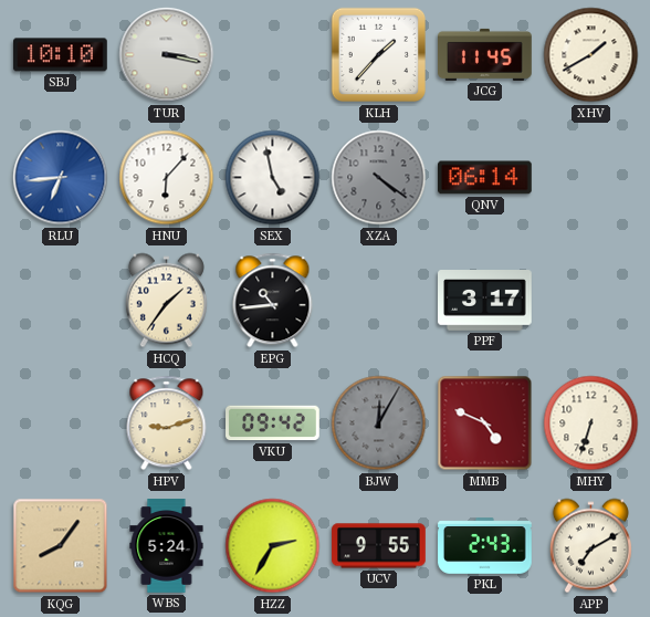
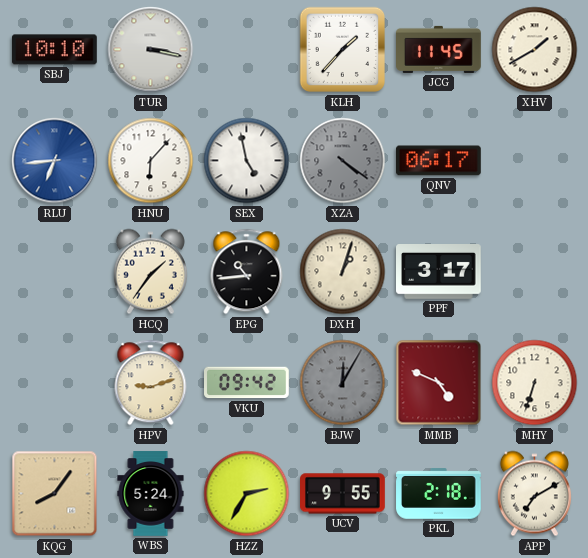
QNV: 06:14 -> 06:17
DXH: none -> 1:03
PKL: 2:43 -> 2:18
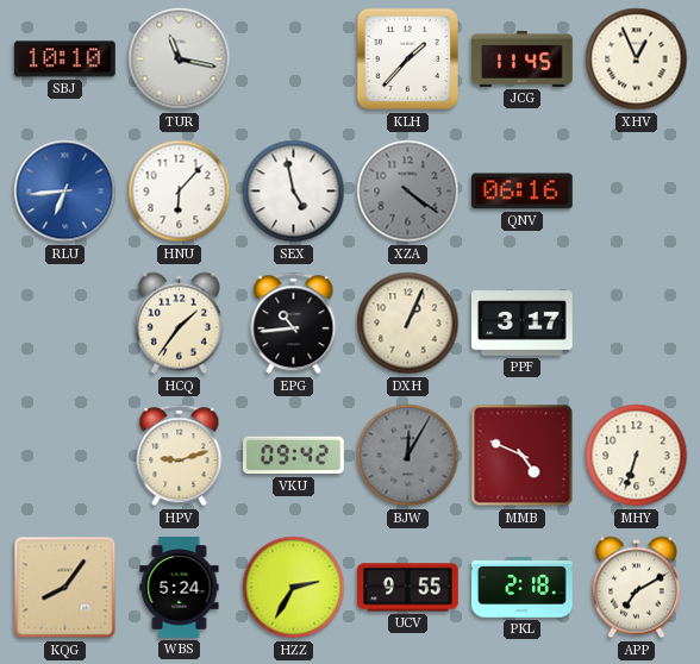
TUR: 3:17 -> 11:17
XHV: 1:40 -> 12:56
QNV: 06:17 -> 06:16
DXH: 1:03 -> 1:04
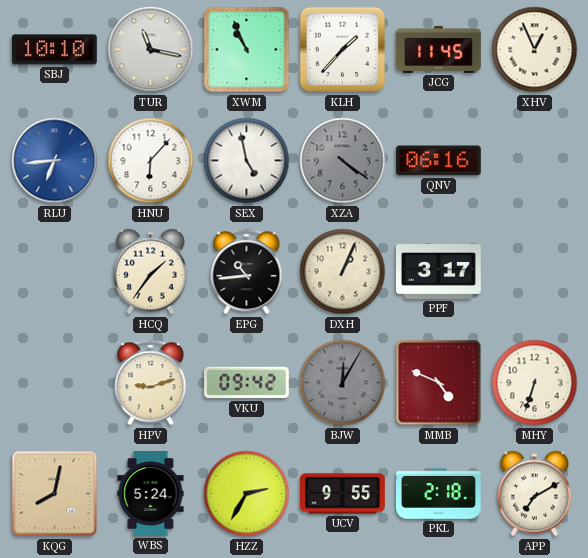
XWM: none -> 10:56
KQG: 8:06 -> 8:02
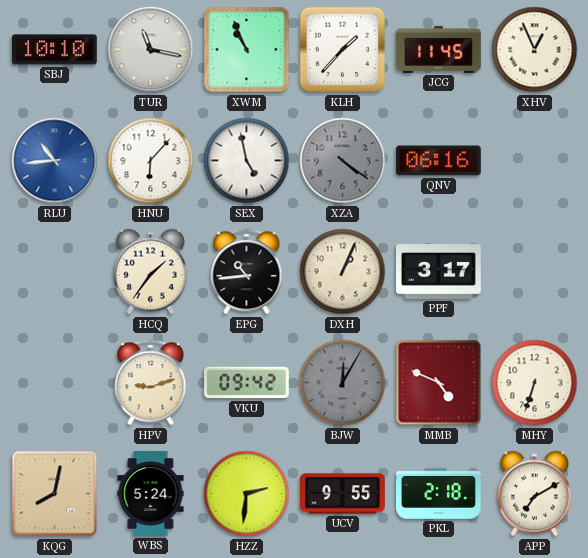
RLU: 6:44 -> 10:44
HZZ: 2:35 -> 2:31
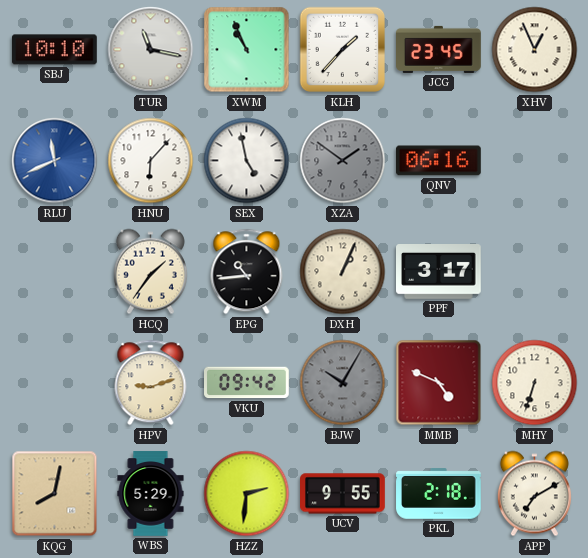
JCG: 11:45 -> 23:45
RLU: 10:44 -> 11:41
XZA: 4:21 -> 1:51
BJW: 12:05 -> 10:05
WBS: 5:24 -> 5:29
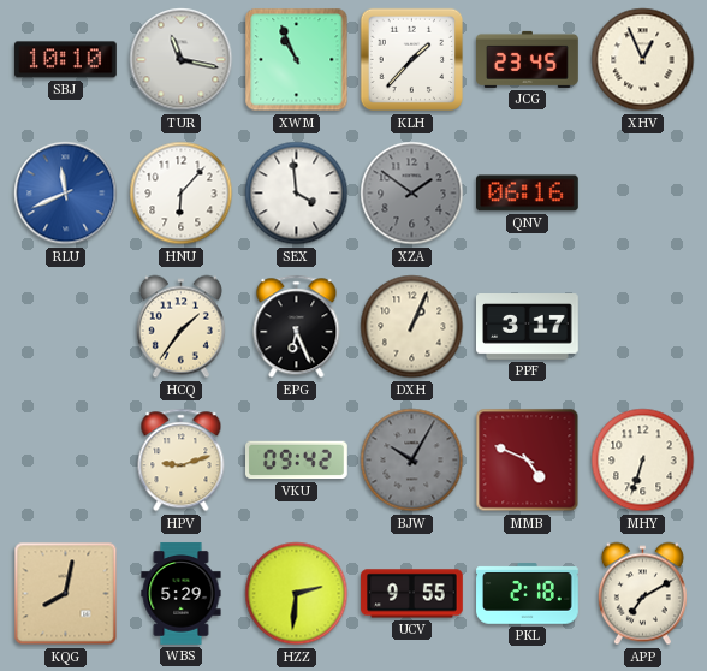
SEX: 4:58 -> 3:59
EPG: 10:44 -> 6:26
